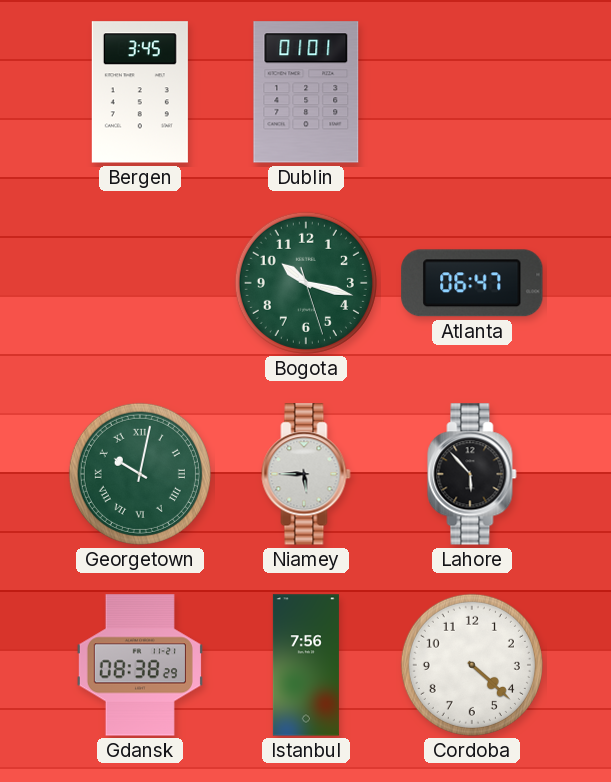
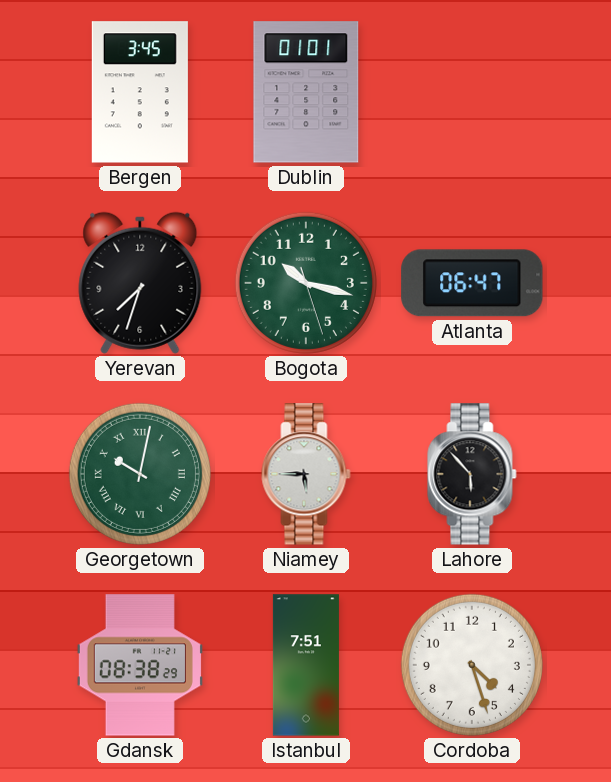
Yerevan: none -> 7:33
Istanbul: 7:56 -> 7:51
Cordoba: 4:22 -> 4:27
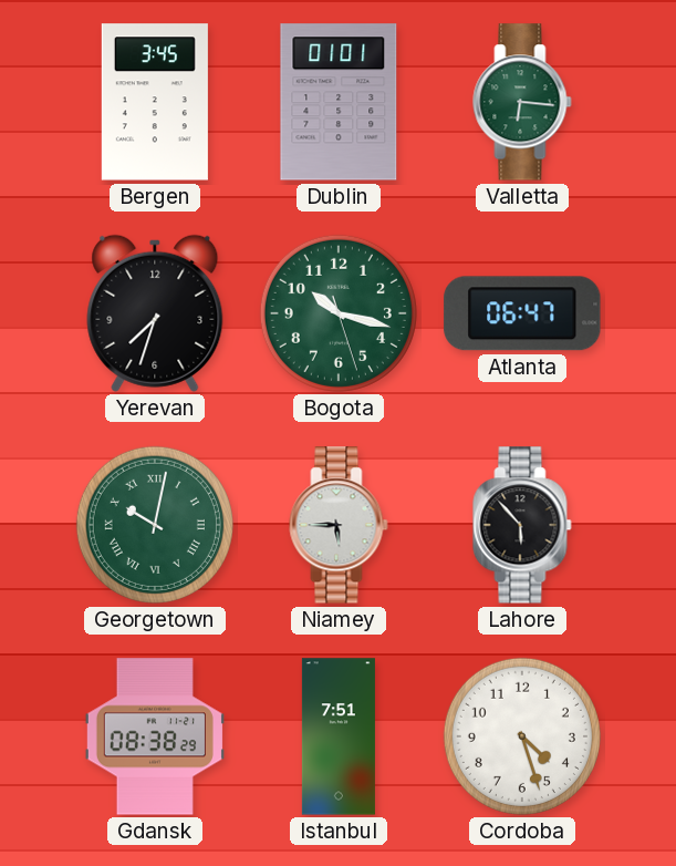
Valletta: none -> 6:16
